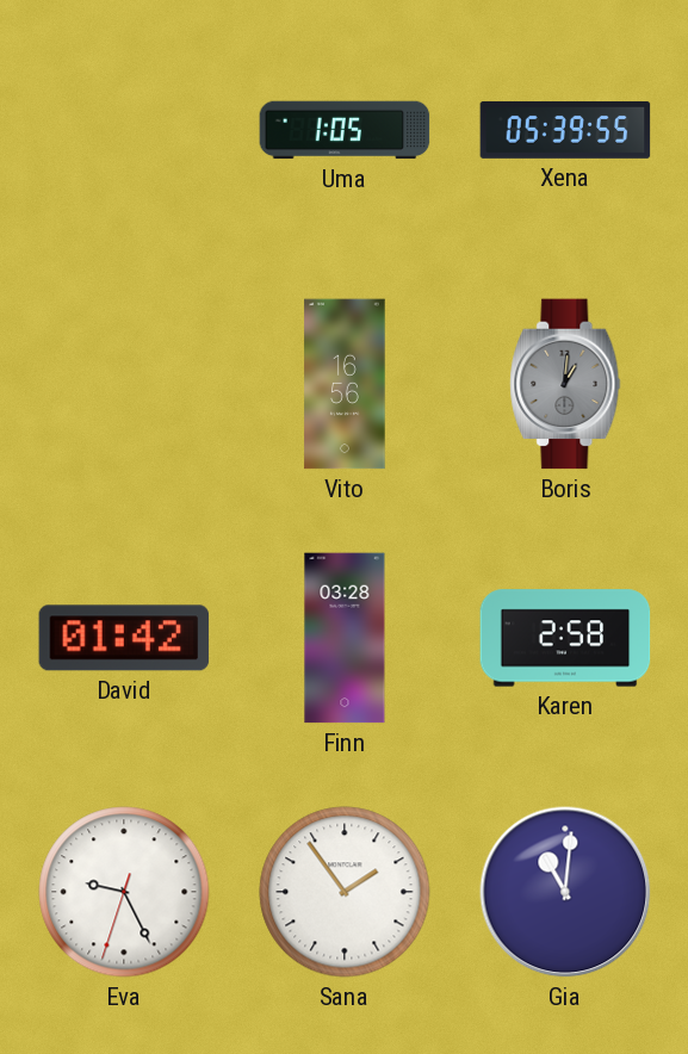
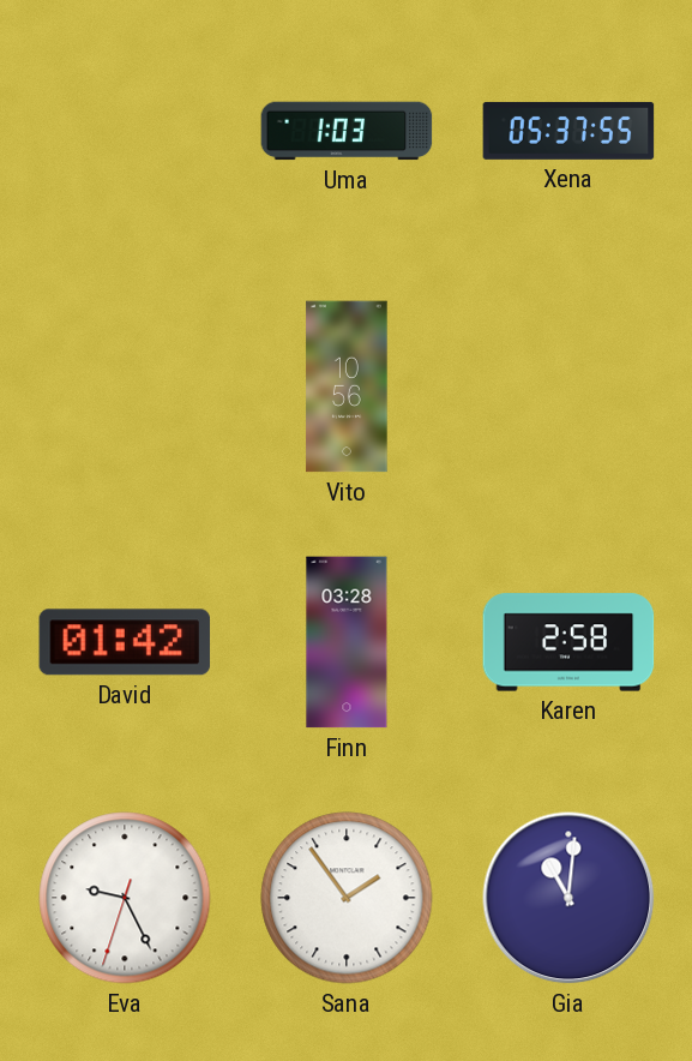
Uma: 1:05 -> 1:03
Xena: 05:39 -> 05:37
Vito: 16:56 -> 10:56
Boris: 1:01 -> none
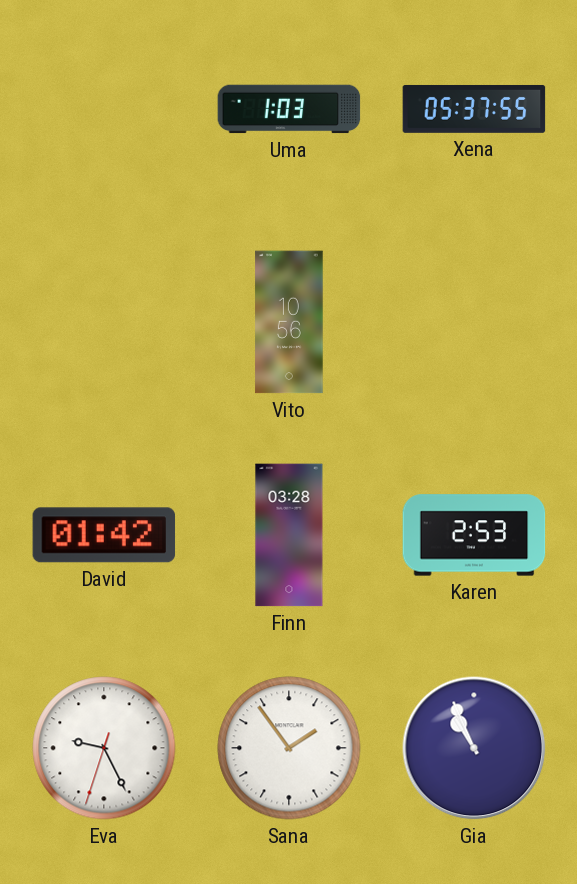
Karen: 2:58 -> 2:53
Gia: 11:01 -> 10:56
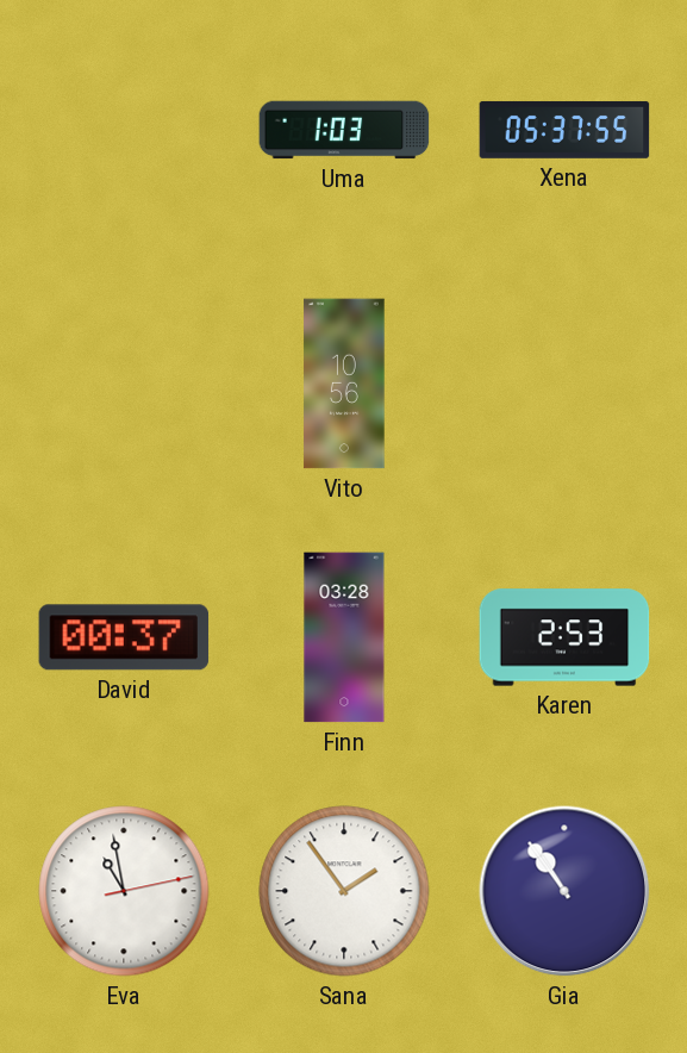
David: 01:42 -> 00:37
Eva: 9:25 -> 10:58
Gia: 10:56 -> 10:54
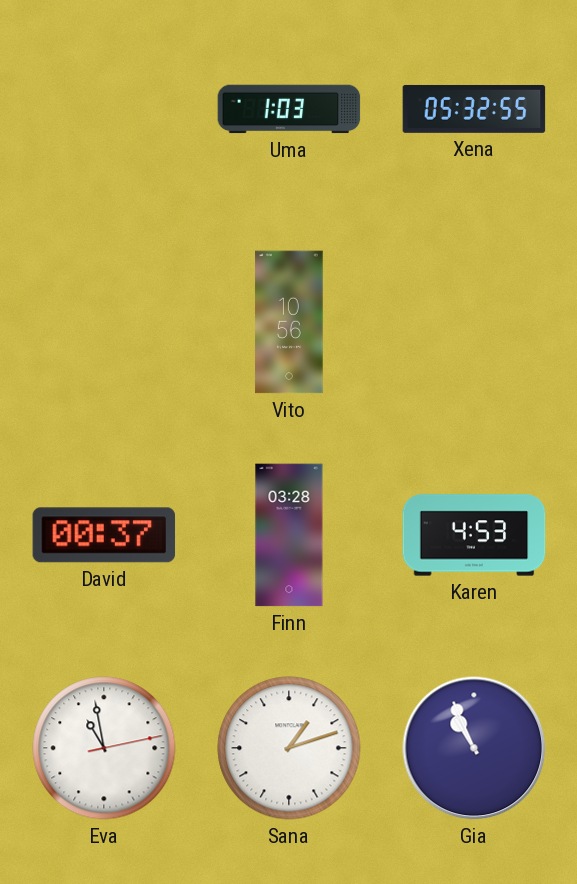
Xena: 05:37 -> 05:32
Karen: 2:53 -> 4:53
Sana: 1:54 -> 1:12
Gia: 10:54 -> 10:56
